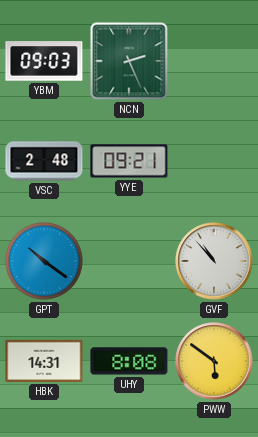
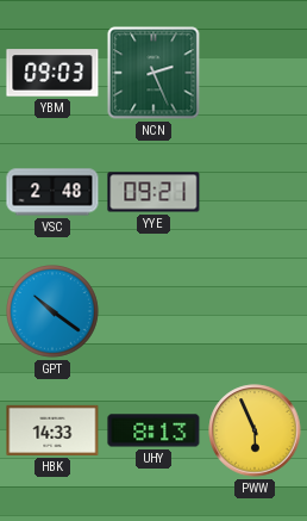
GVF: 10:53 -> none
HBK: 14:31 -> 14:33
UHY: 8:08 -> 8:13
PWW: 5:51 -> 5:56
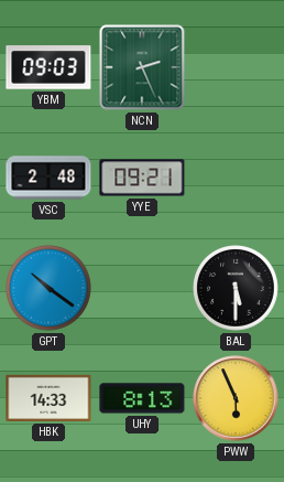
BAL: none -> 5:30
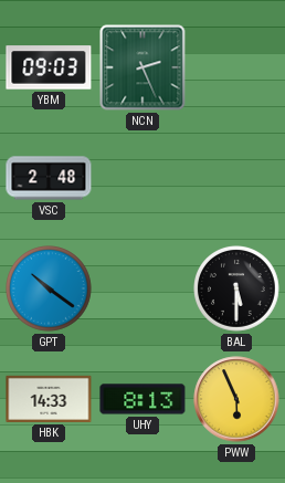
YYE: 09:21 -> none
